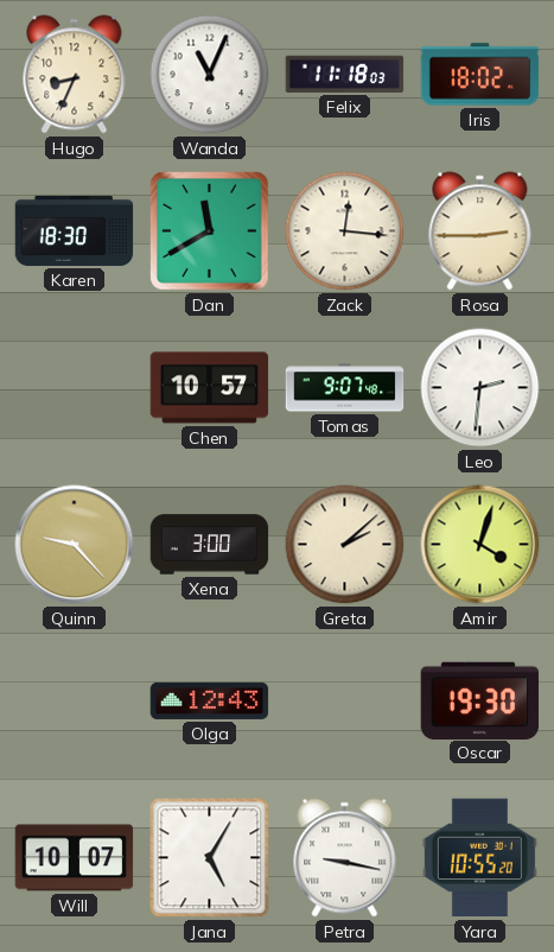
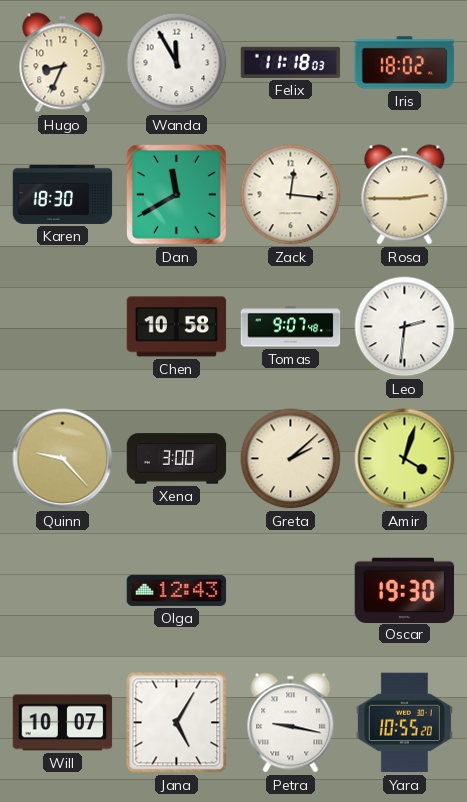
Wanda: 11:04 -> 11:55
Chen: 10:57 -> 10:58
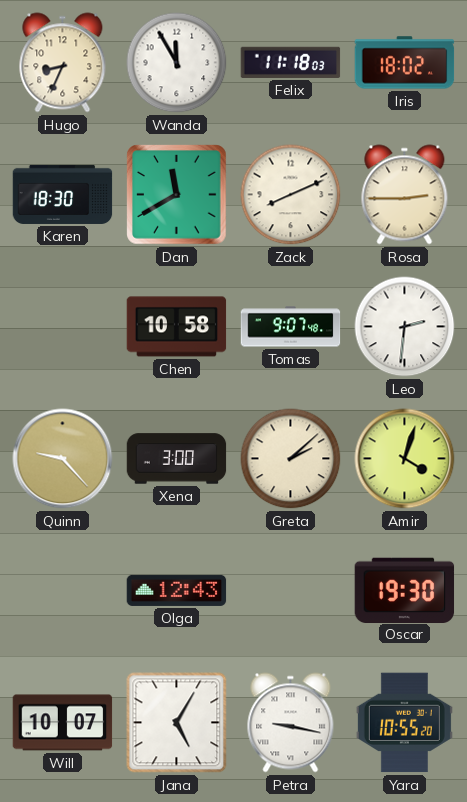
Zack: 12:16 -> 8:11
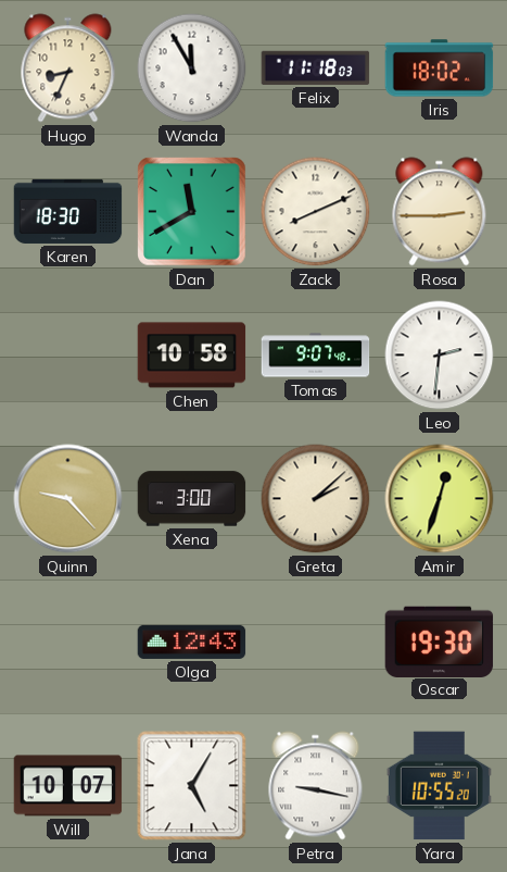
Amir: 4:03 -> 12:33
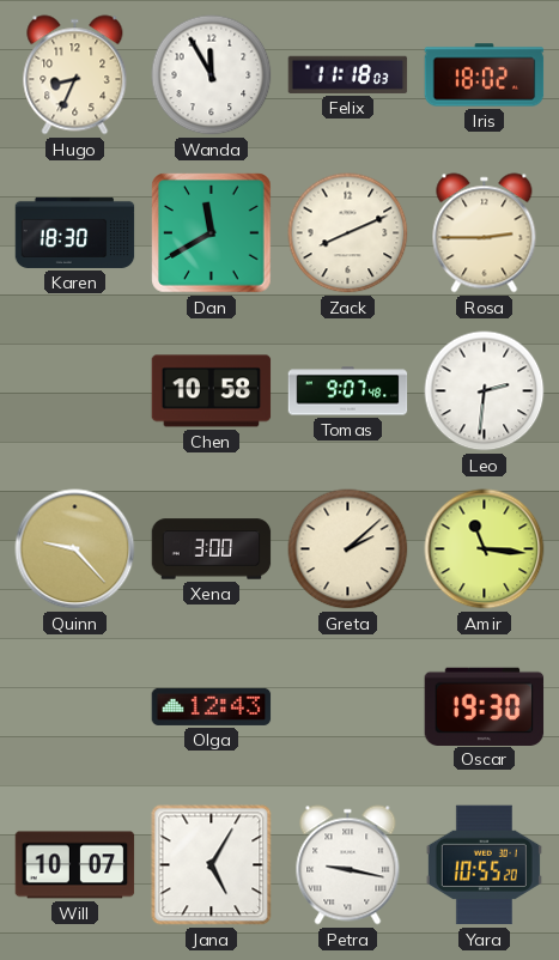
Amir: 12:33 -> 11:16
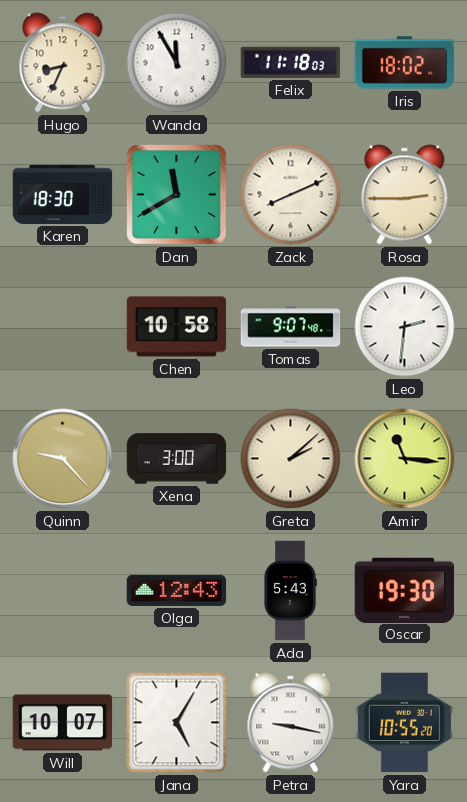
Ada: none -> 5:43
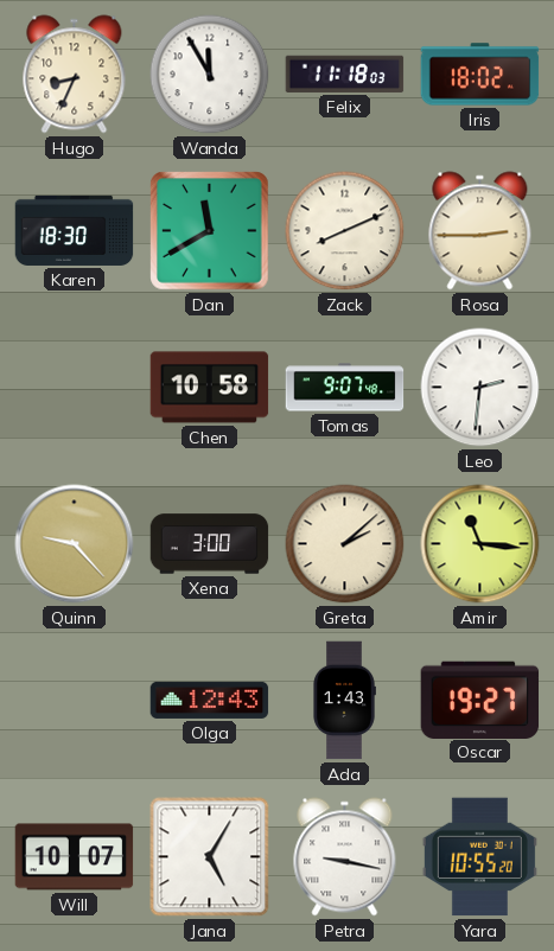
Ada: 5:43 -> 1:43
Oscar: 19:30 -> 19:27
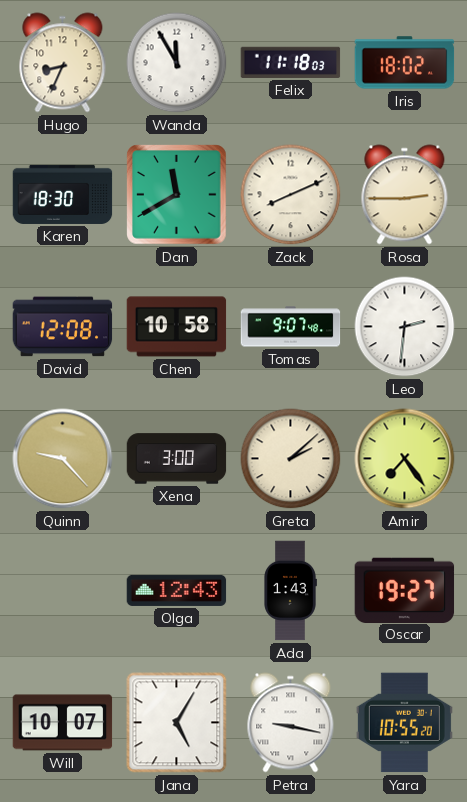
David: none -> 12:08
Amir: 11:16 -> 7:24
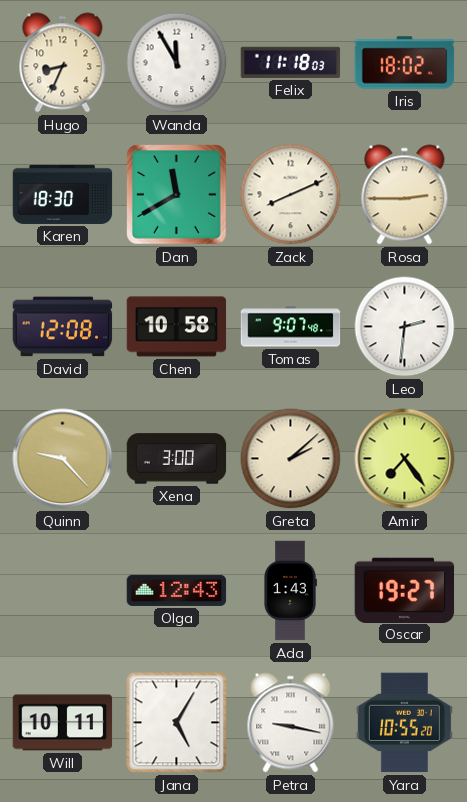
Will: 10:07 -> 10:11
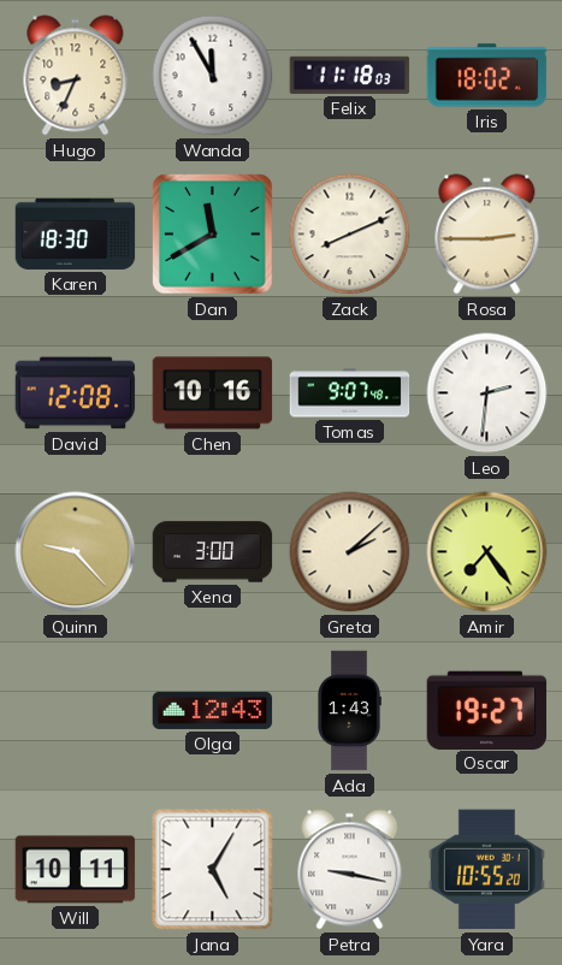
Chen: 10:58 -> 10:16
